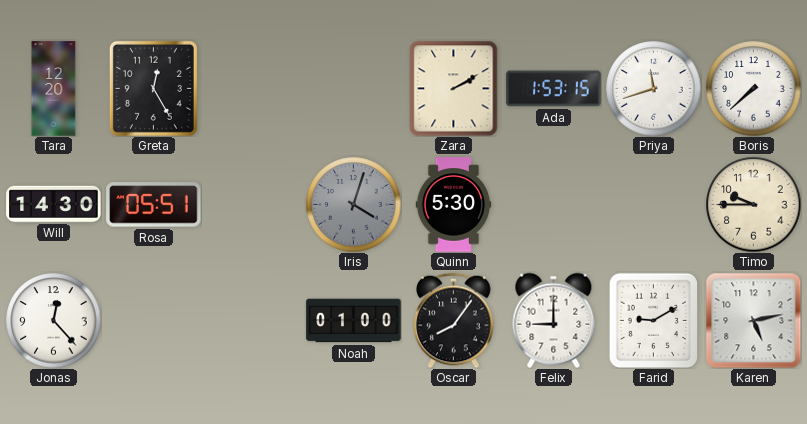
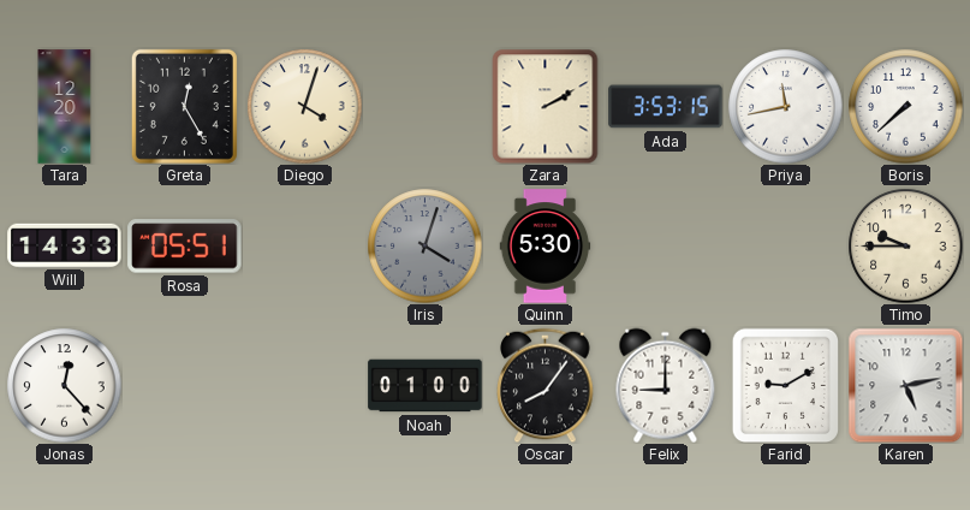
Diego: none -> 4:03
Ada: 1:53 -> 3:53
Priya: 11:42 -> 11:43
Will: 14:30 -> 14:33
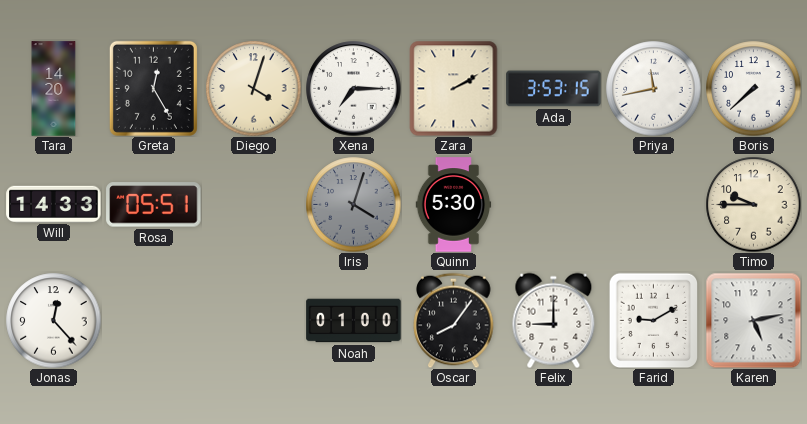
Tara: 12:20 -> 14:20
Xena: none -> 7:15
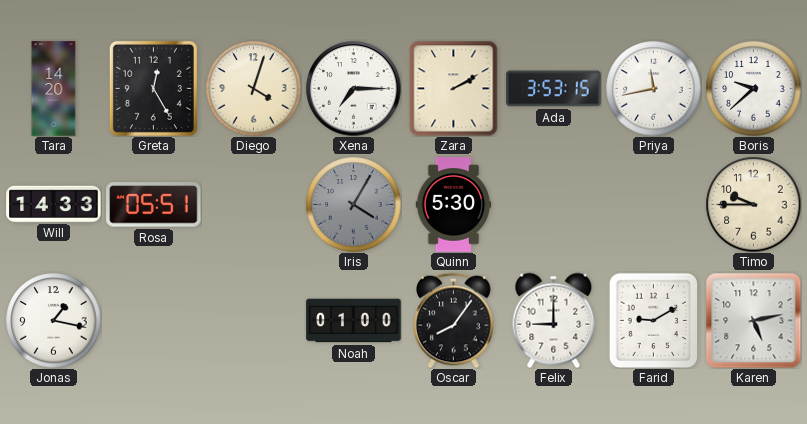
Boris: 7:38 -> 9:38
Iris: 4:03 -> 4:05
Jonas: 12:23 -> 1:17
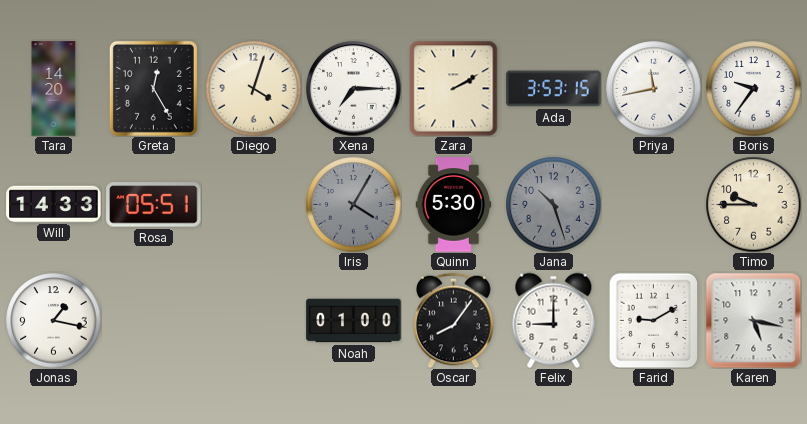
Boris: 9:38 -> 9:36
Jana: none -> 10:27
Karen: 5:13 -> 5:17
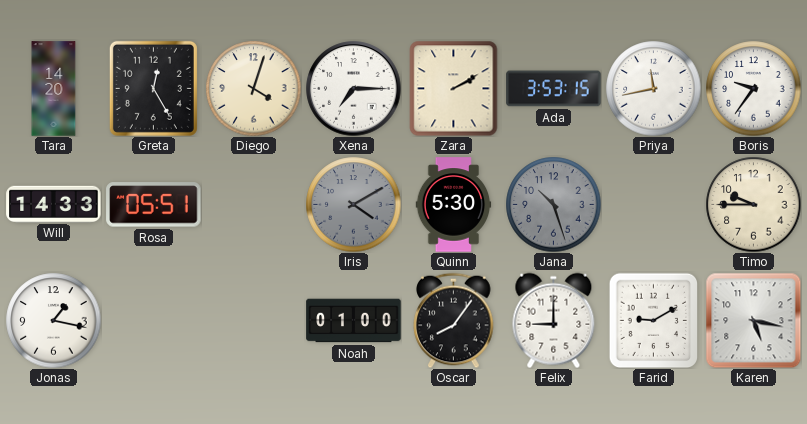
Iris: 4:05 -> 4:10
